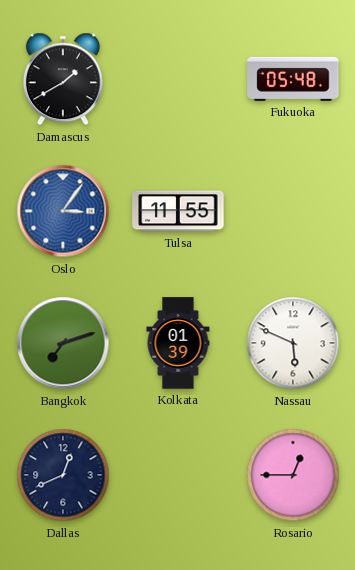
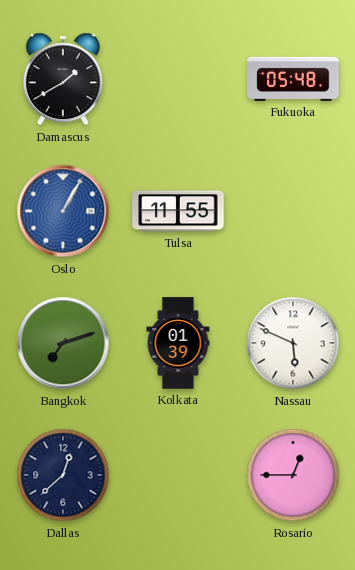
Oslo: 3:06 -> 1:05
Dallas: 12:41 -> 12:38
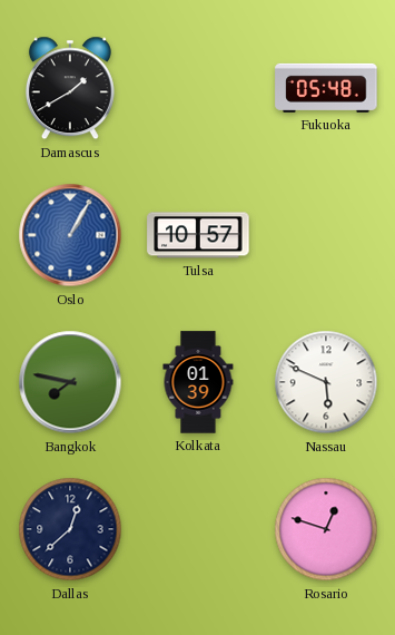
Tulsa: 11:55 -> 10:57
Bangkok: 7:12 -> 7:47
Rosario: 12:45 -> 12:48
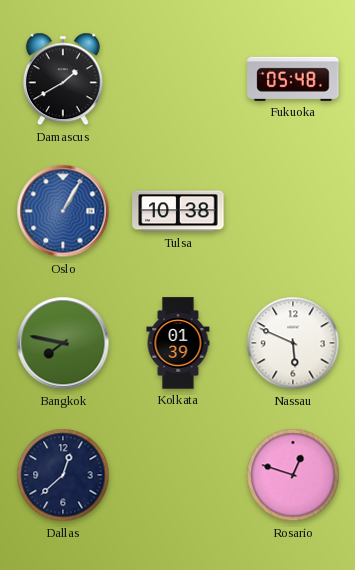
Tulsa: 10:57 -> 10:38
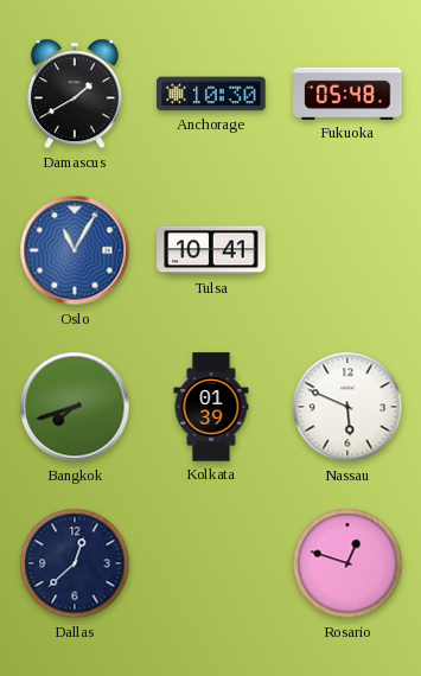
Anchorage: none -> 10:30
Oslo: 1:05 -> 11:05
Tulsa: 10:38 -> 10:41
Bangkok: 7:47 -> 7:42
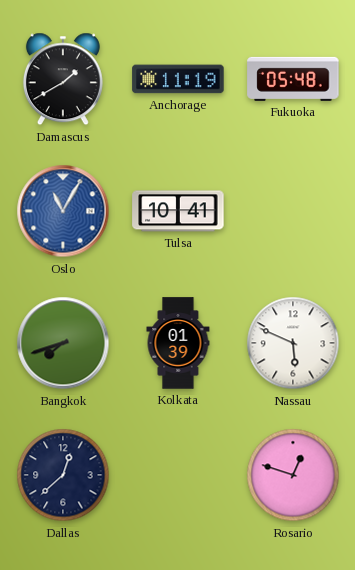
Anchorage: 10:30 -> 11:19
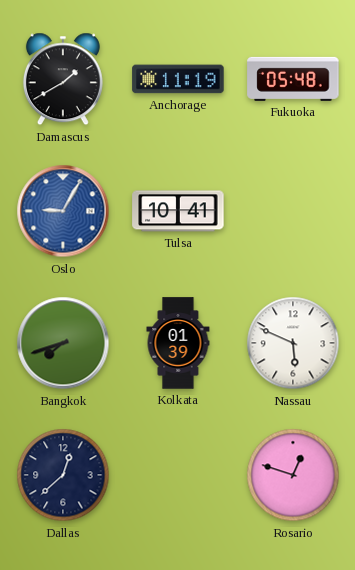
Oslo: 11:05 -> 9:05
